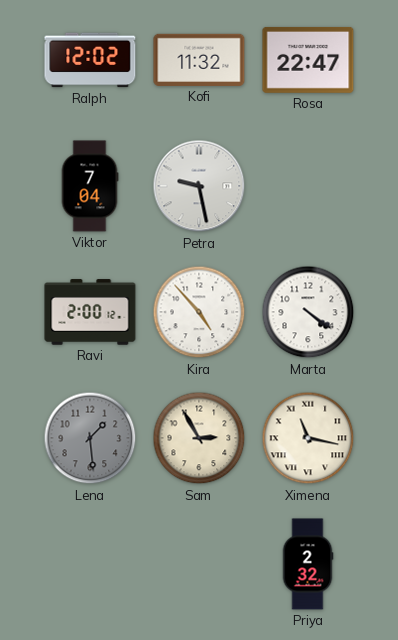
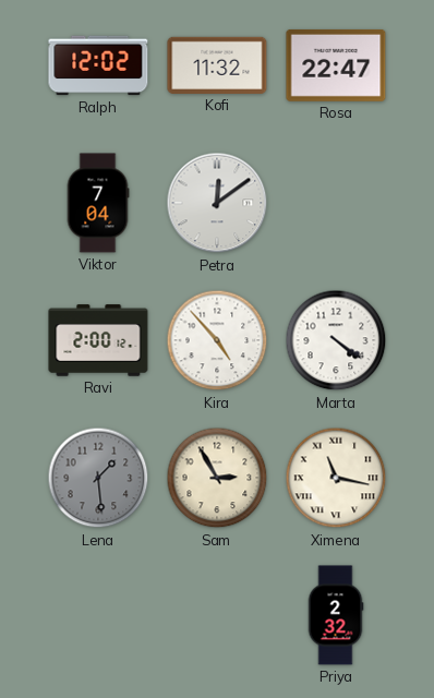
Petra: 9:28 -> 12:09
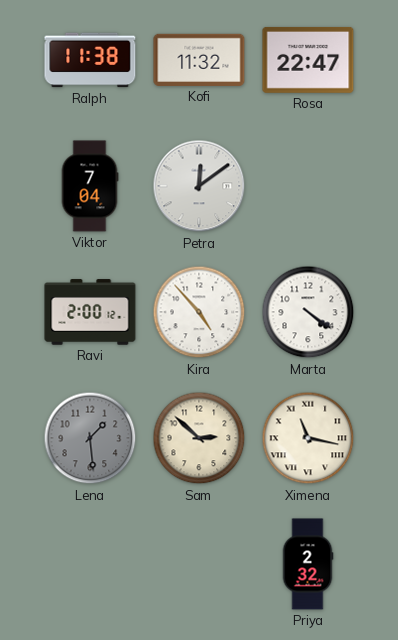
Ralph: 12:02 -> 11:38
Sam: 2:55 -> 2:52
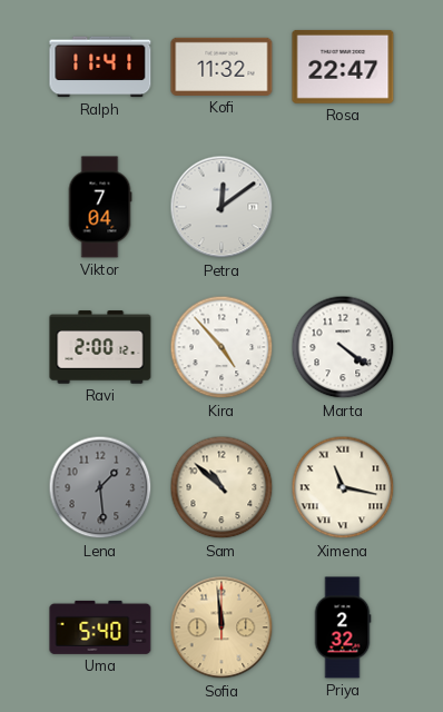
Ralph: 11:38 -> 11:41
Sam: 2:52 -> 10:52
Uma: none -> 5:40
Sofia: none -> 11:59
